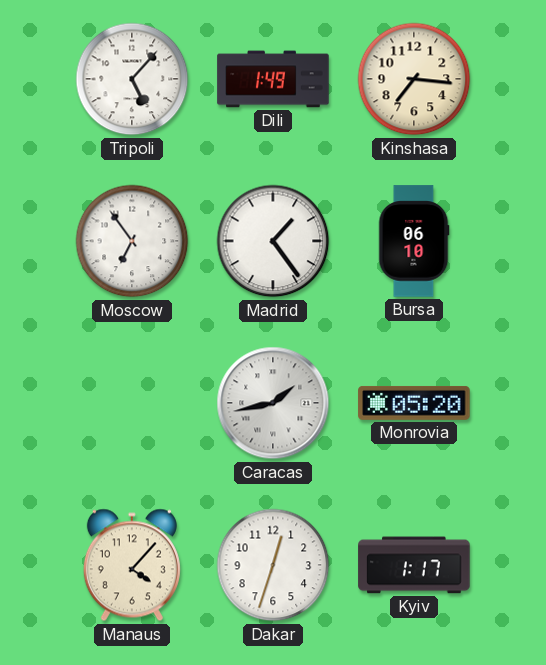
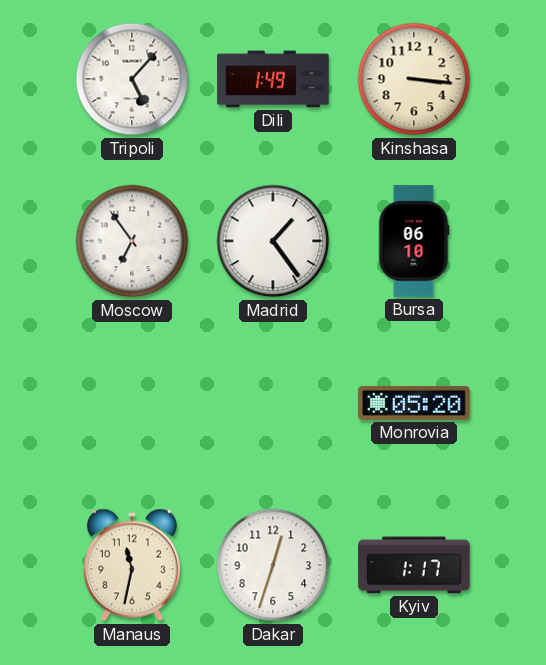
Kinshasa: 7:16 -> 3:16
Caracas: 1:43 -> none
Manaus: 4:07 -> 11:32
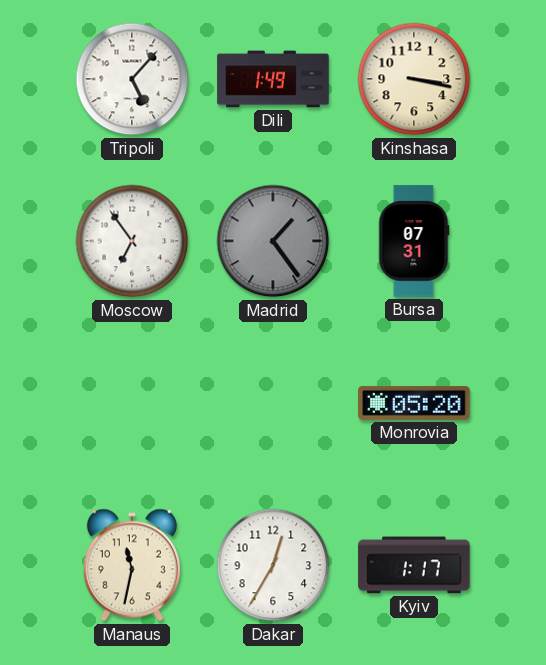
Kinshasa: 3:16 -> 3:17
Madrid dial: white -> grey
Bursa: 06:10 -> 07:31
Dakar: 12:33 -> 12:35
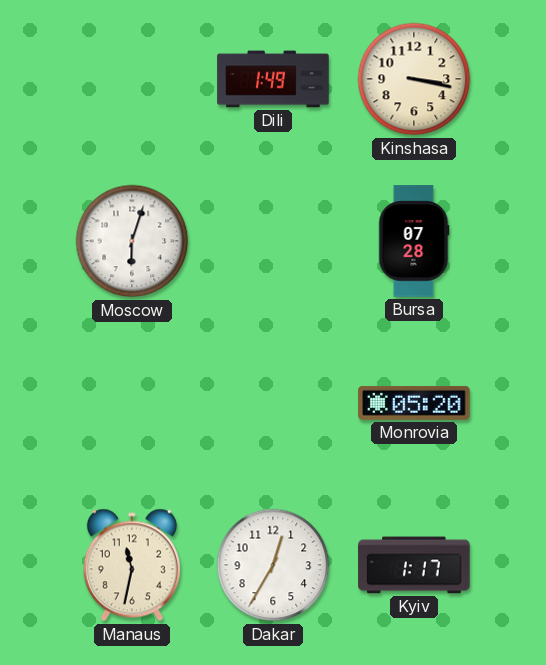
Tripoli: 5:07 -> none
Moscow: 6:54 -> 6:03
Madrid: 1:24 -> none
Bursa: 07:31 -> 07:28
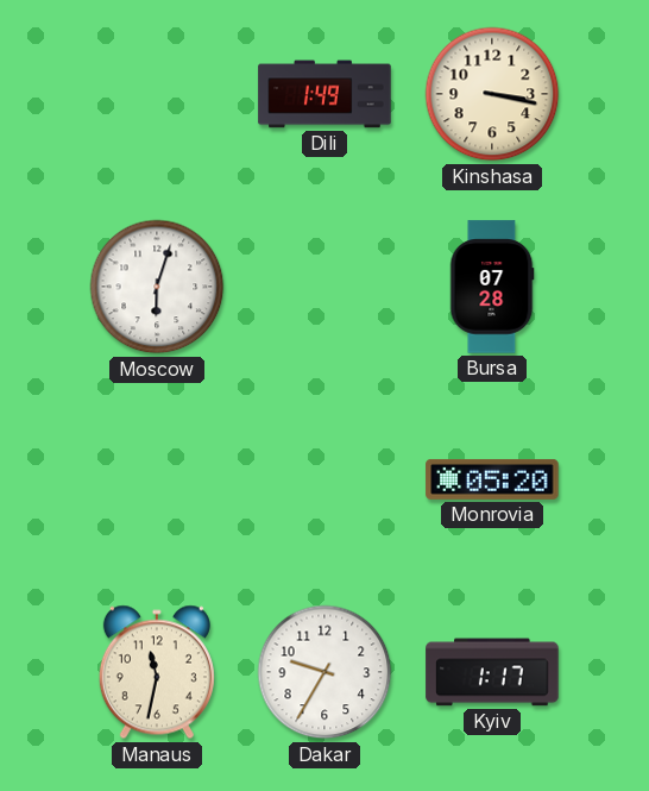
Dakar: 12:35 -> 9:35
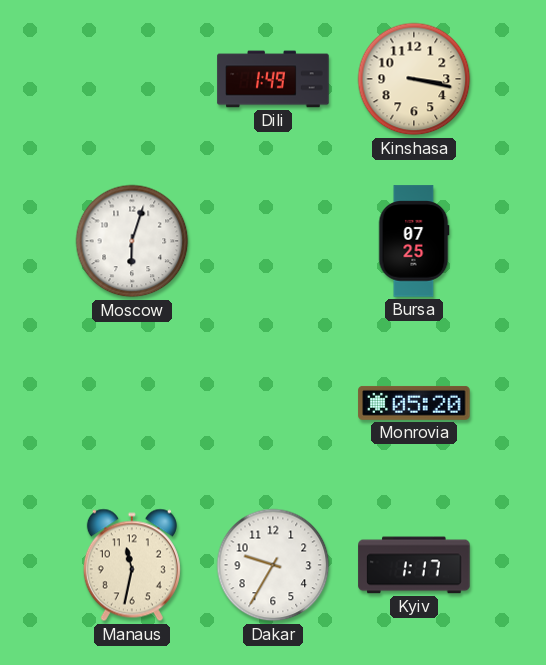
Bursa: 07:28 -> 07:25
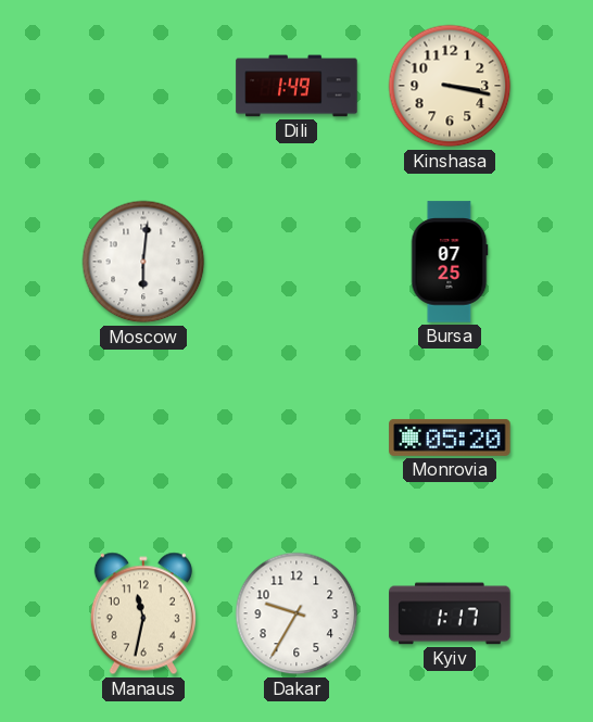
Moscow: 6:03 -> 6:01
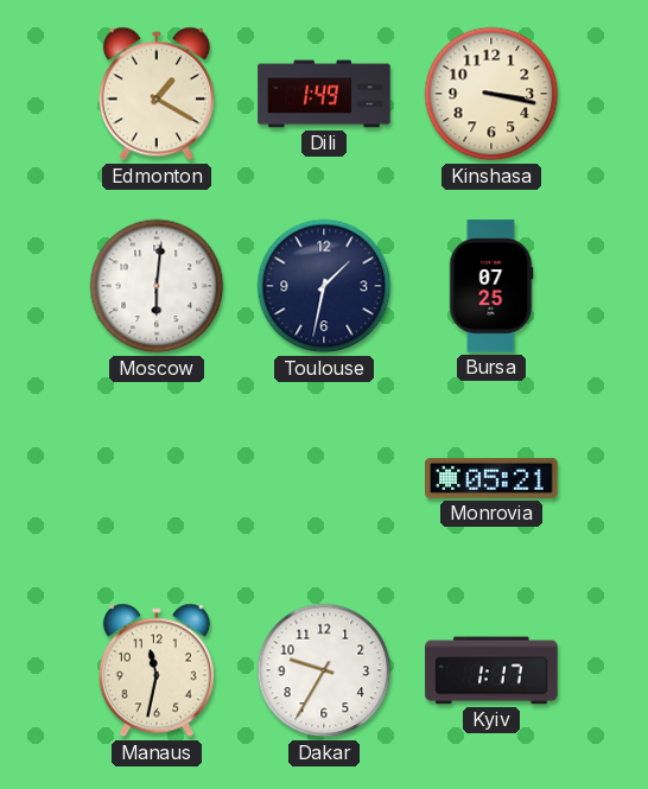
Edmonton: none -> 1:20
Toulouse: none -> 1:32
Monrovia: 05:20 -> 05:21
